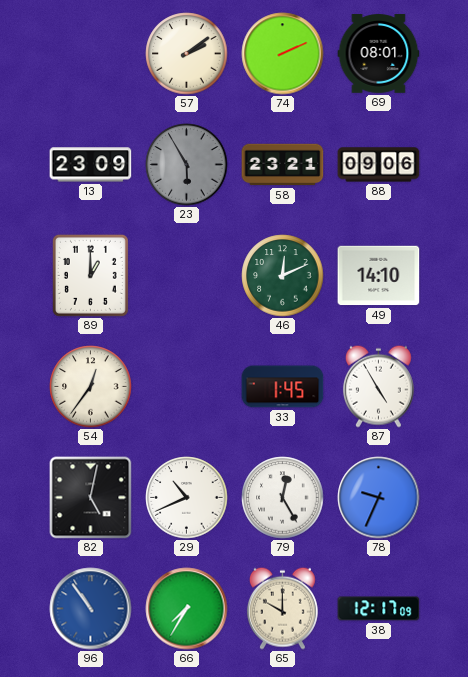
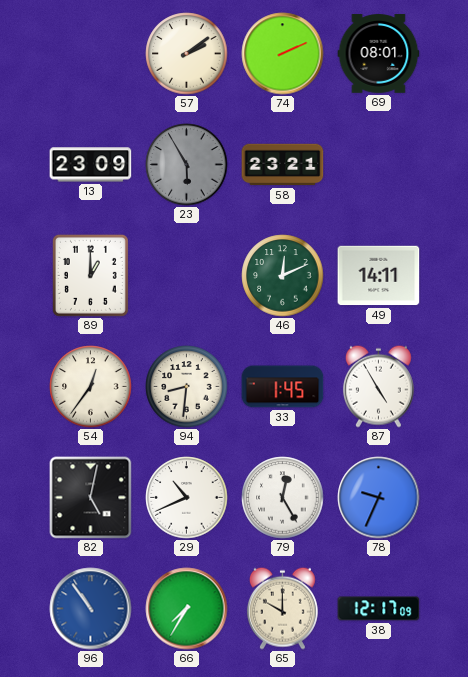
88: 09:06 -> none
49: 14:10 -> 14:11
94: none -> 8:31
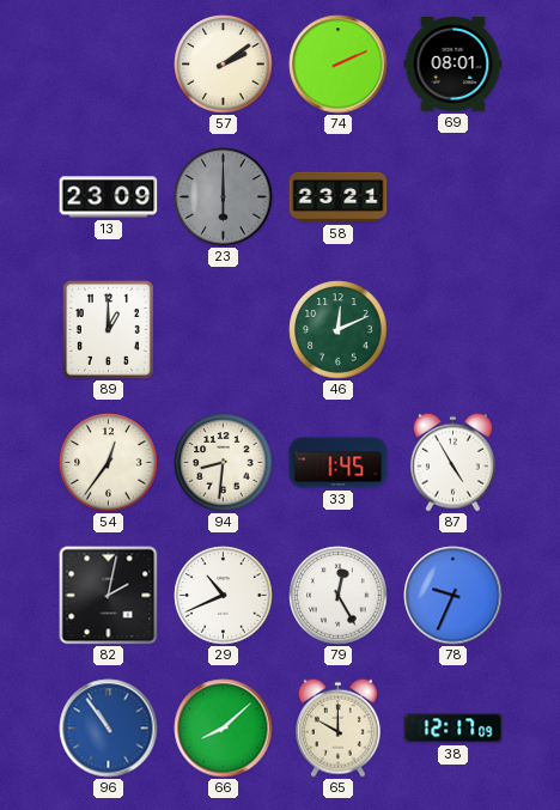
23: 5:55 -> 6:00
49: 14:11 -> none
82: 5:02 -> 2:02
66: 7:35 -> 8:08
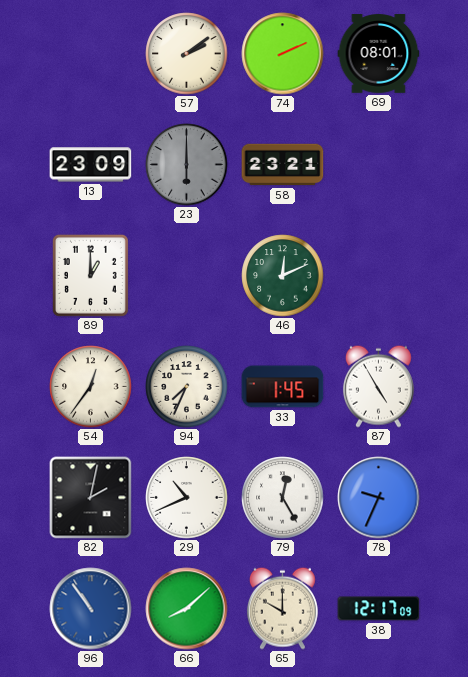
94: 8:31 -> 7:34
